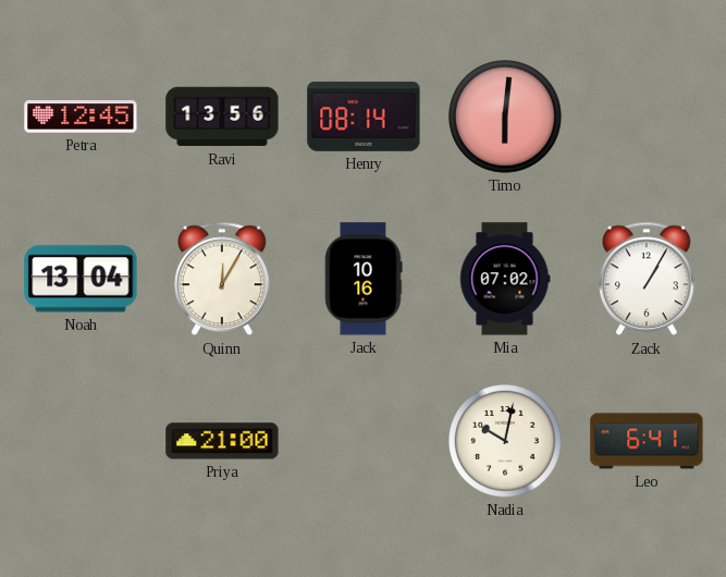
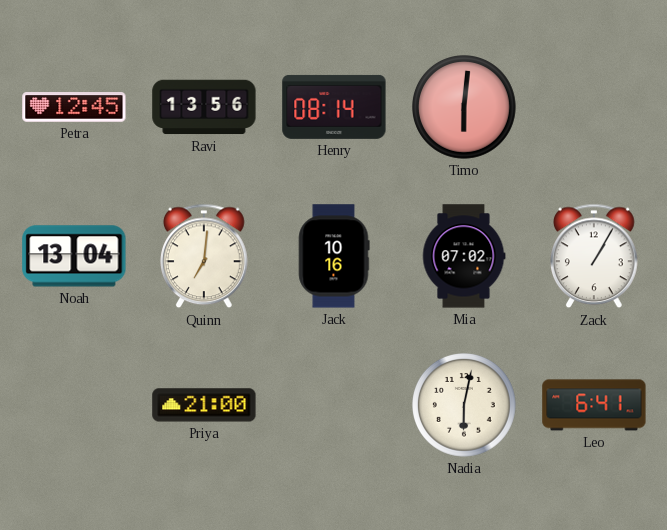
Quinn: 12:05 -> 7:01
Nadia: 10:02 -> 6:02
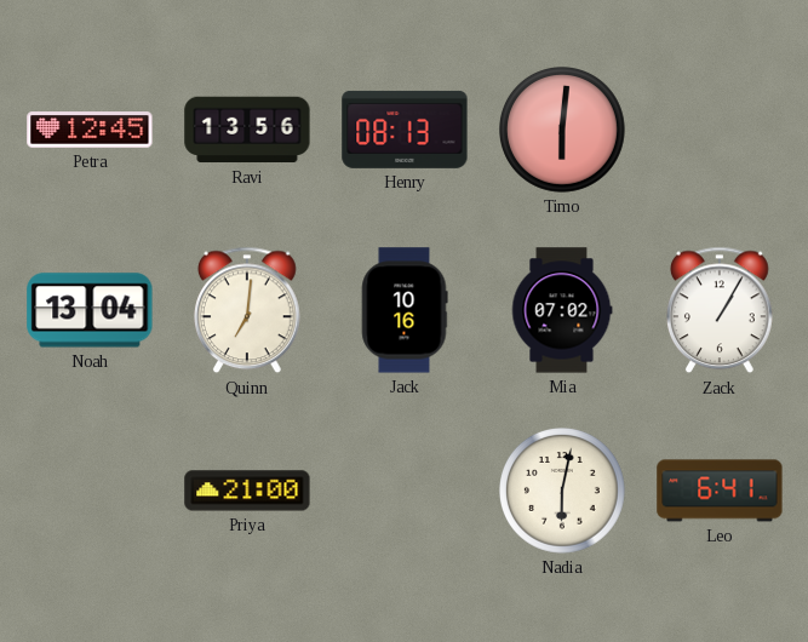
Henry: 08:14 -> 08:13
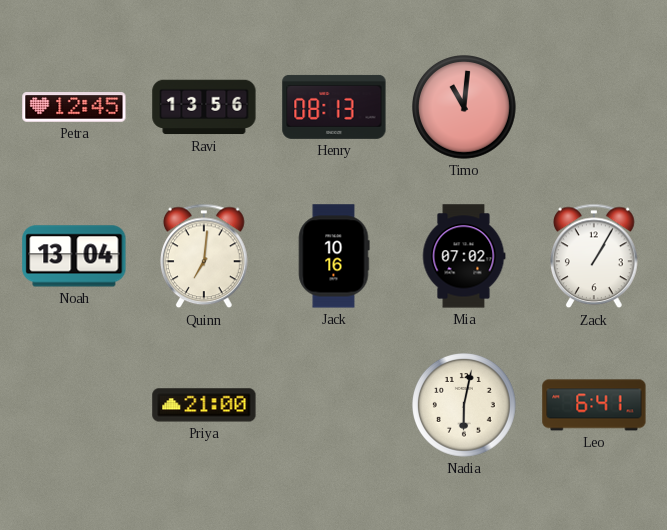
Timo: 6:01 -> 11:01
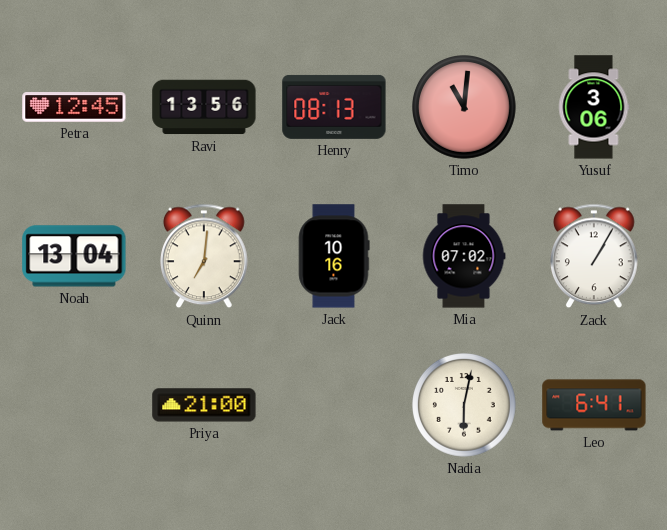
Yusuf: none -> 3:06
